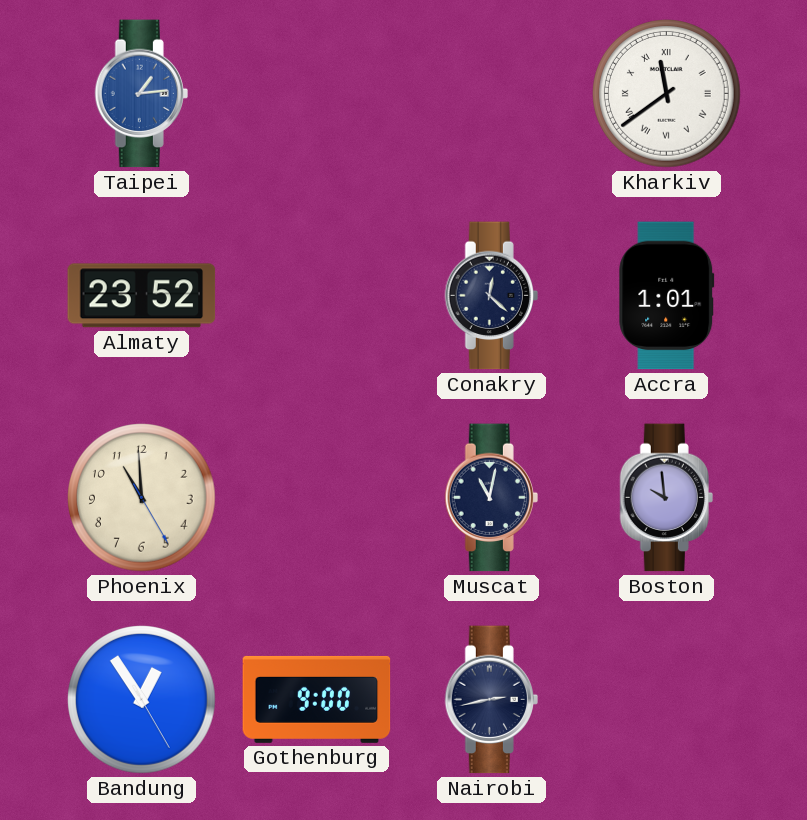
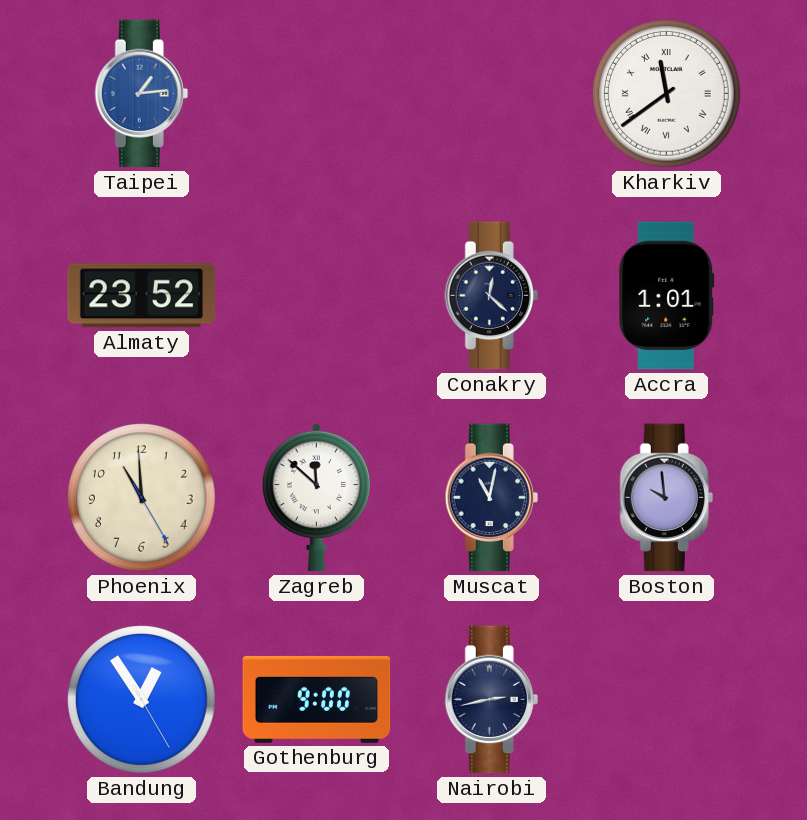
Zagreb: none -> 11:52
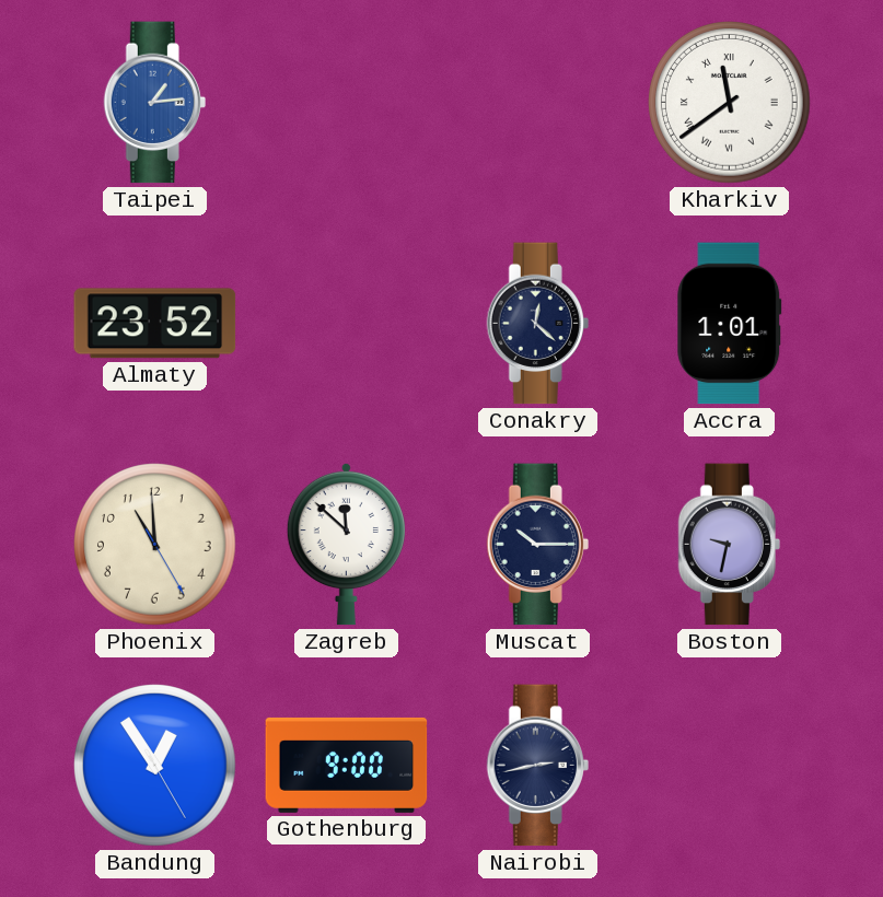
Muscat: 11:02 -> 10:15
Boston: 9:59 -> 9:32
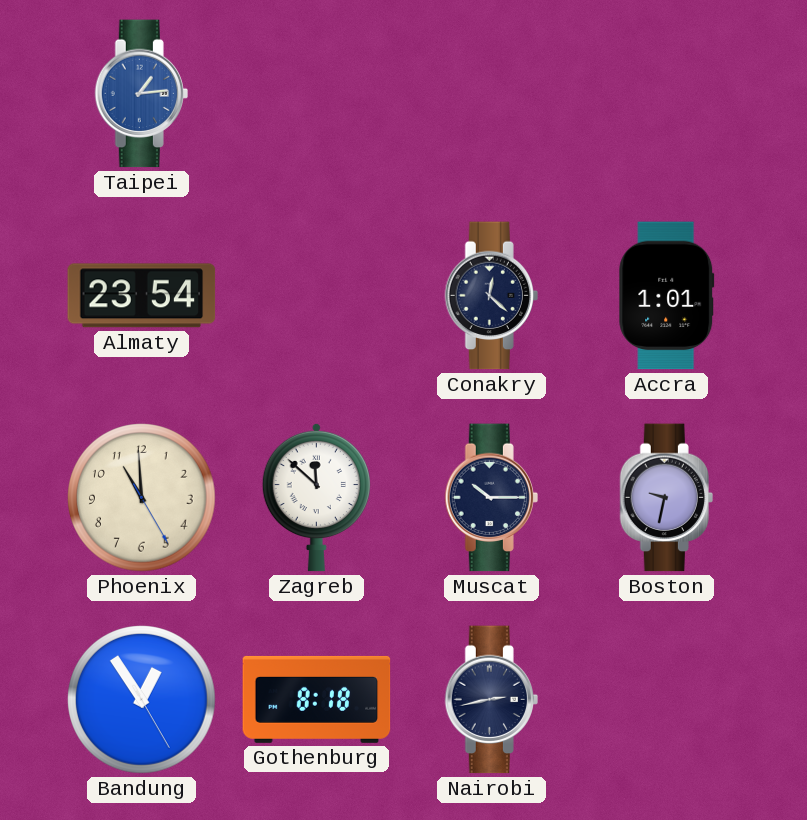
Kharkiv: 11:39 -> none
Almaty: 23:52 -> 23:54
Gothenburg: 9:00 -> 8:18
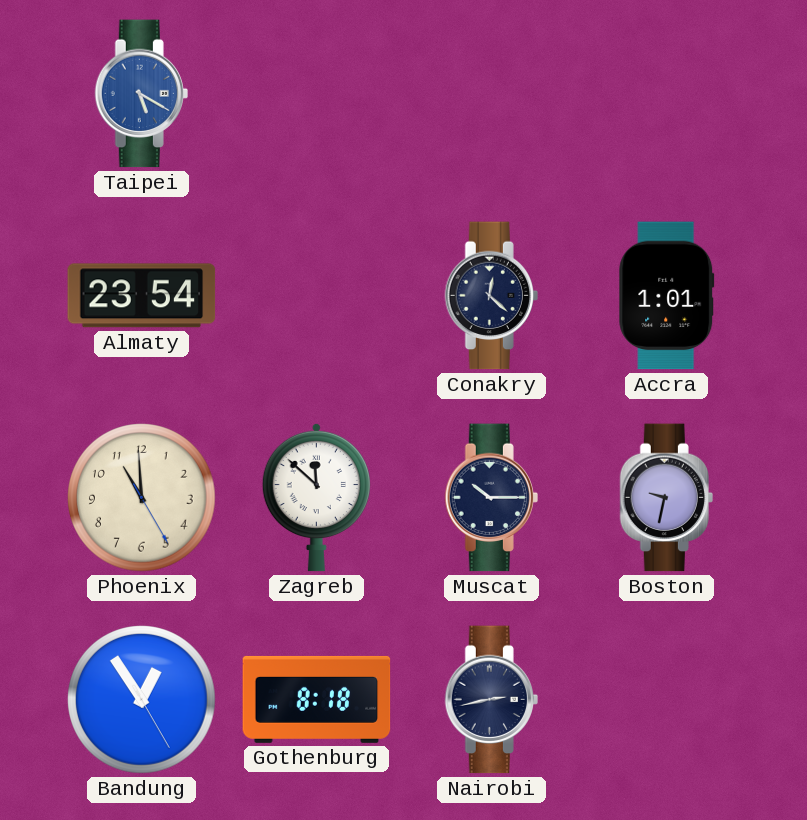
Taipei: 1:14 -> 5:20
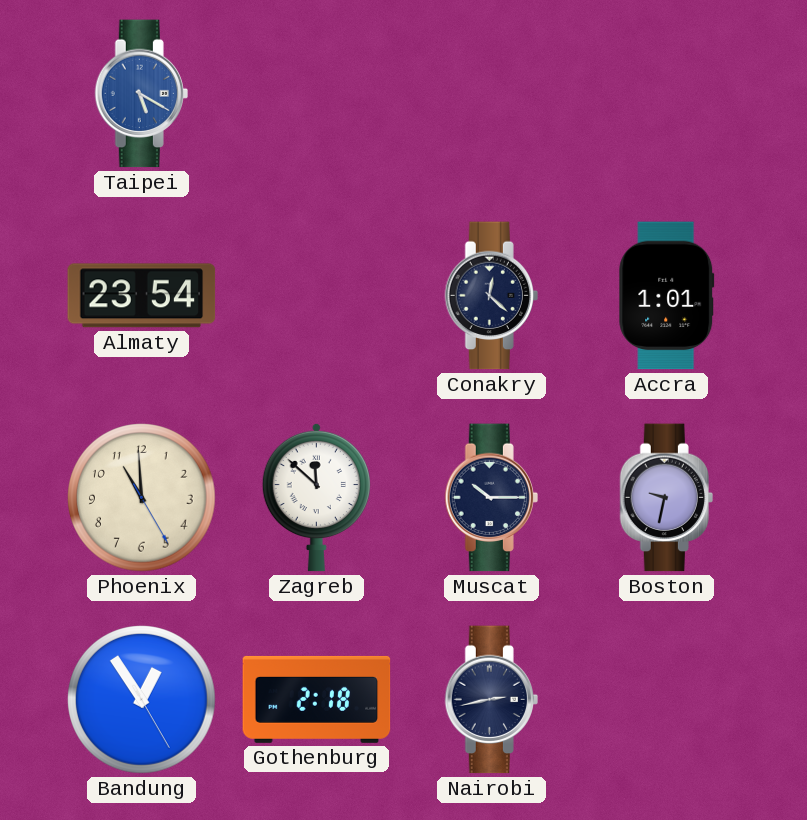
Gothenburg: 8:18 -> 2:18
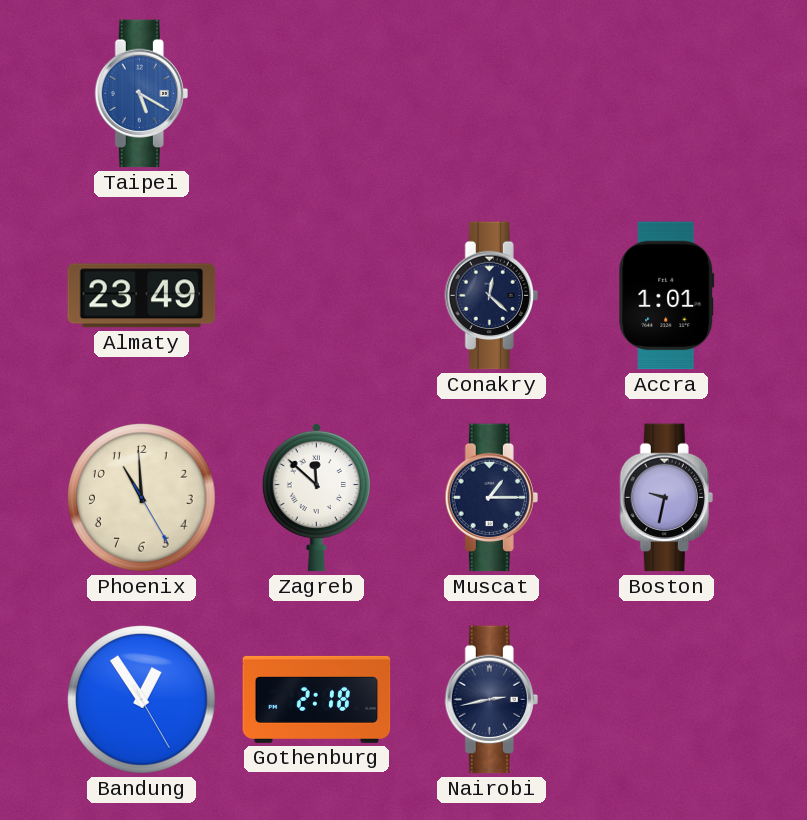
Almaty: 23:54 -> 23:49
Muscat: 10:15 -> 1:15
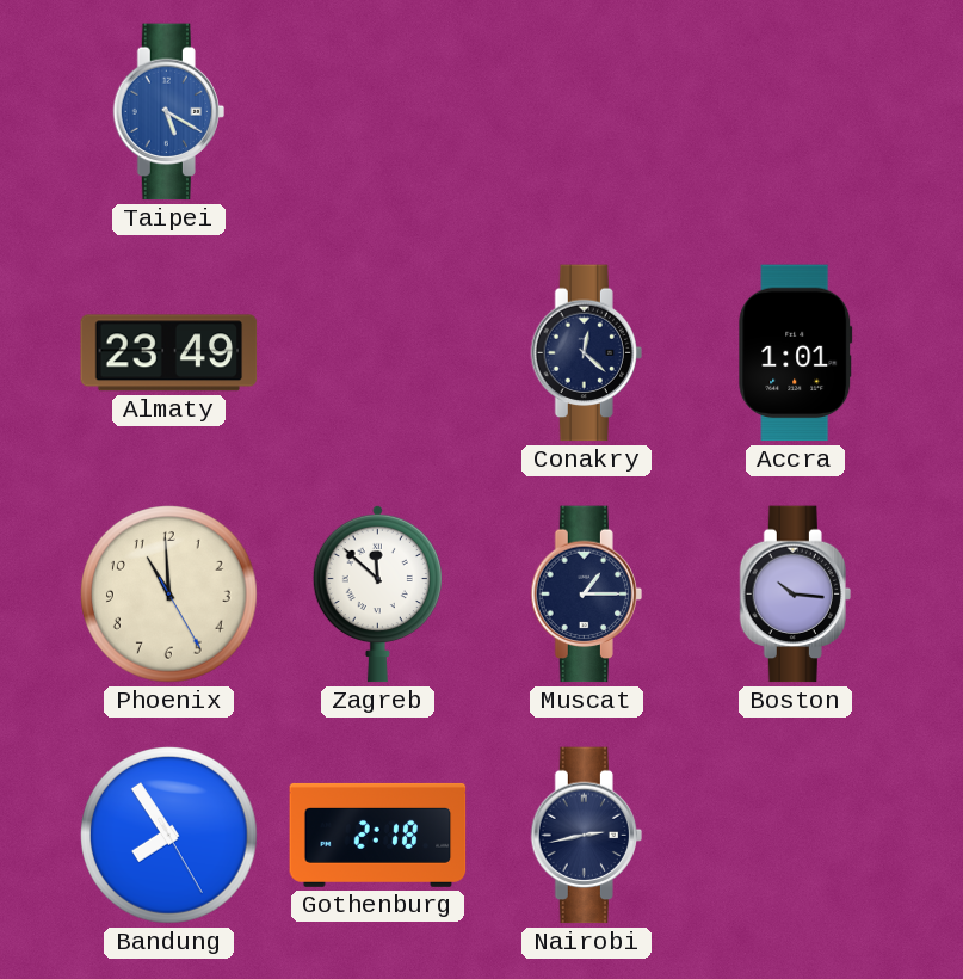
Boston: 9:32 -> 10:16
Bandung: 12:54 -> 7:54
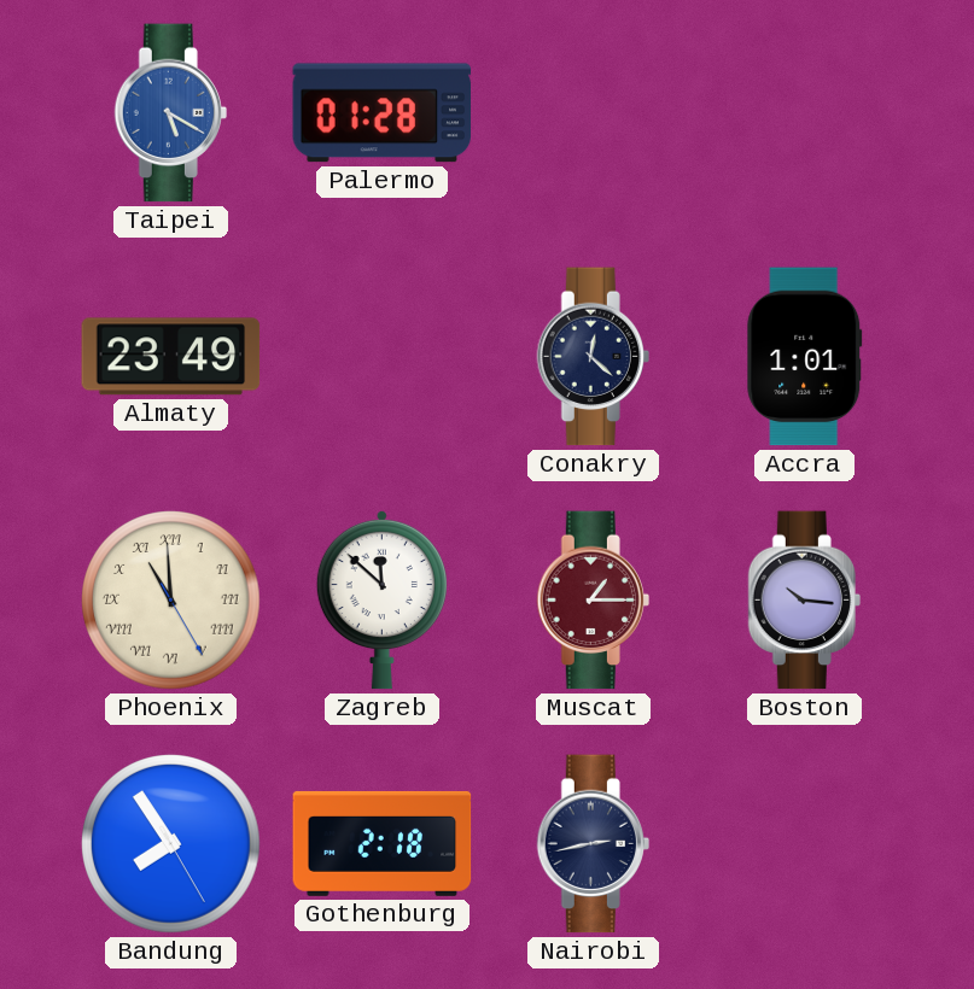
Palermo: none -> 01:28
Phoenix numerals: Arabic -> Roman
Muscat dial: navy -> burgundy
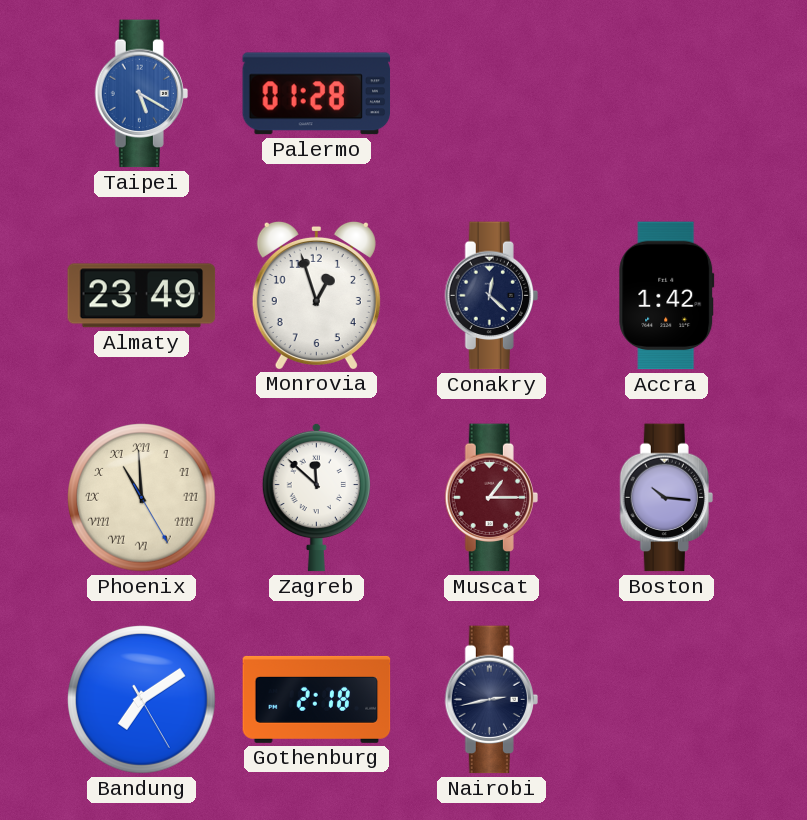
Monrovia: none -> 12:57
Accra: 1:01 -> 1:42
Bandung: 7:54 -> 7:09
